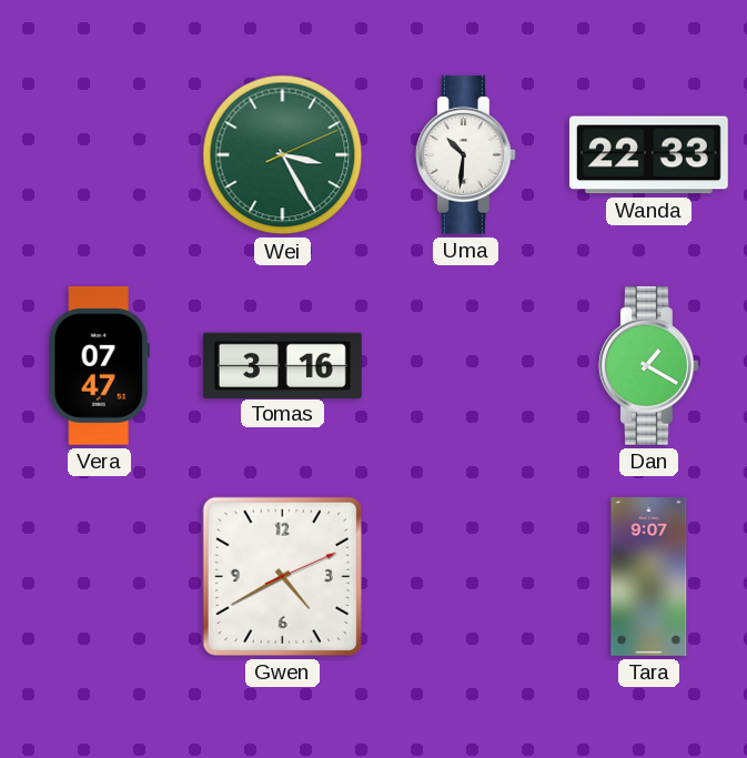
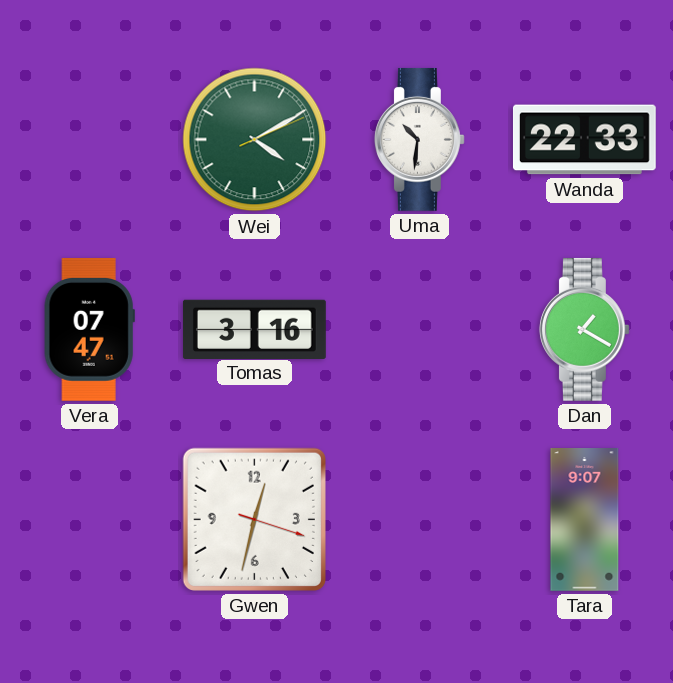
Wei: 3:25 -> 4:10
Gwen: 4:40 -> 12:32
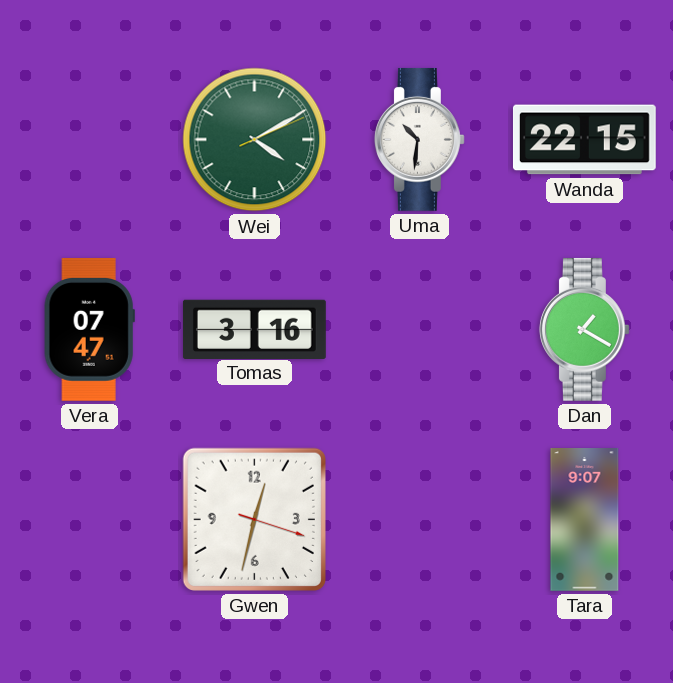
Wanda: 22:33 -> 22:15
